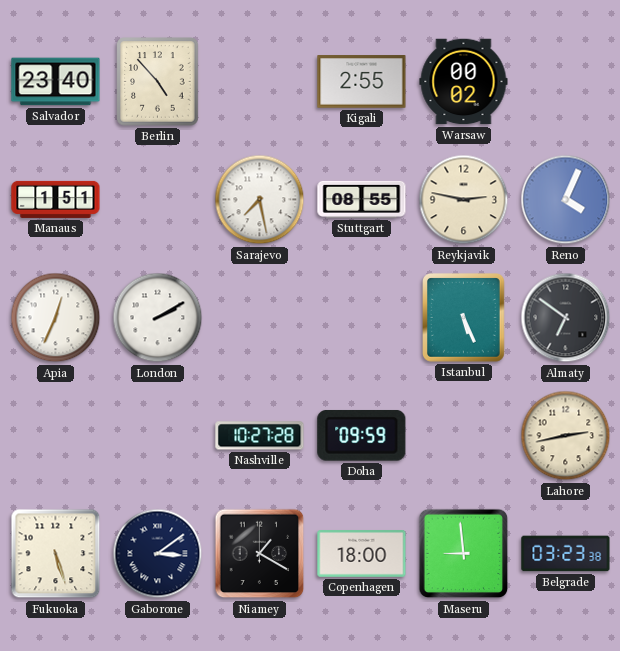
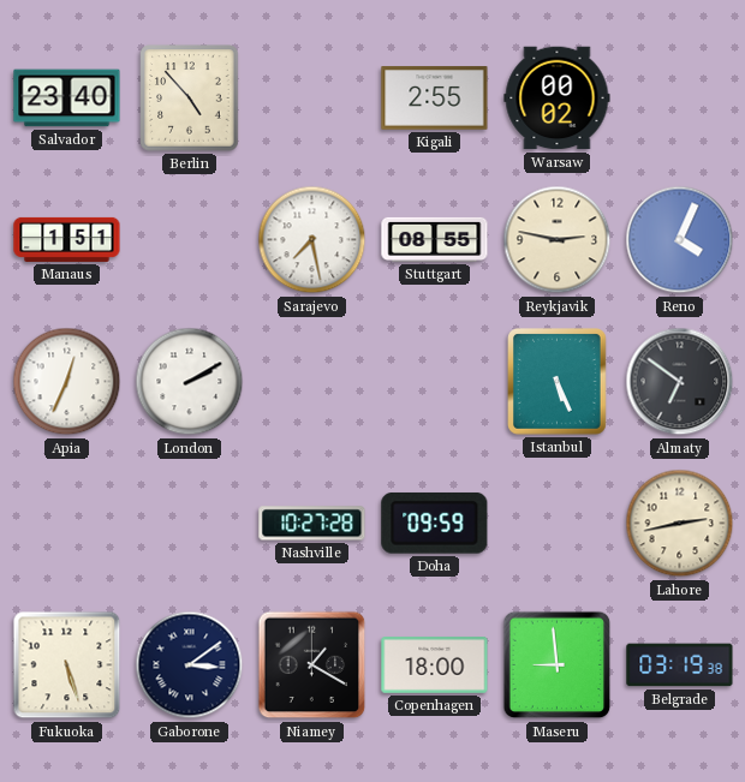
Belgrade: 03:23 -> 03:19
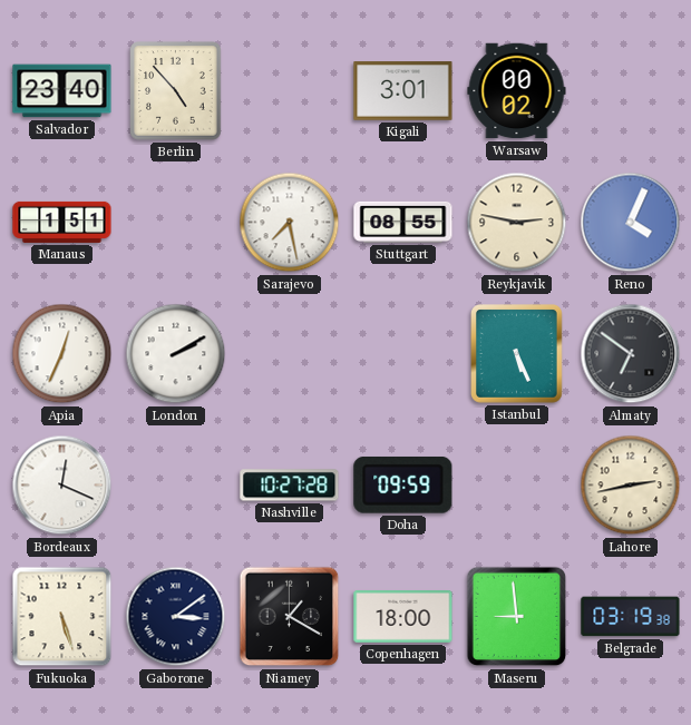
Kigali: 2:55 -> 3:01
Bordeaux: none -> 12:19
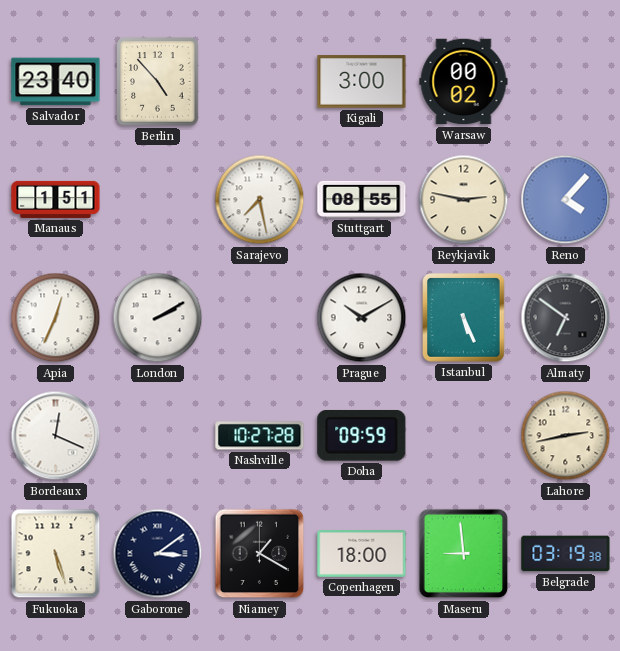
Kigali: 3:01 -> 3:00
Reno: 4:04 -> 4:07
Prague: none -> 10:10
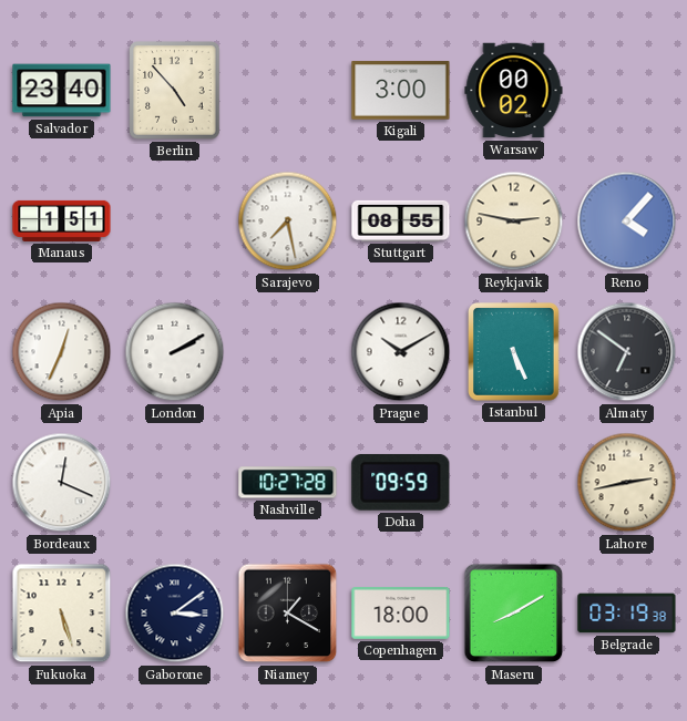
Maseru: 8:59 -> 8:10
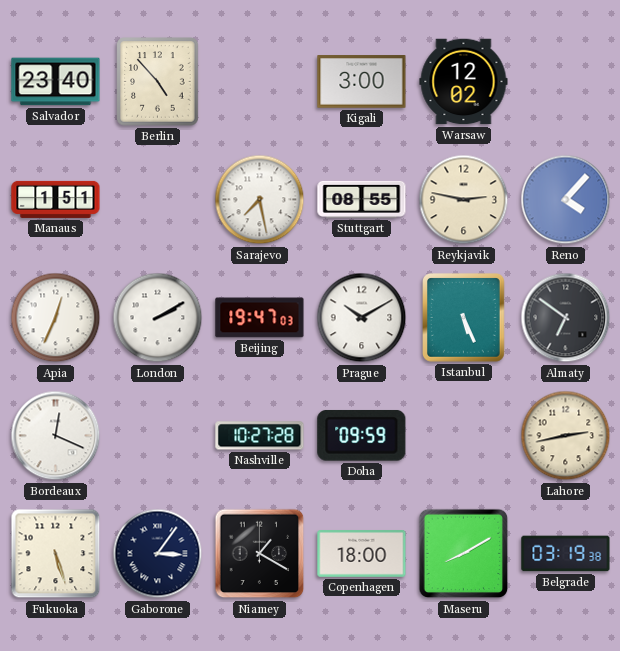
Warsaw: 00:02 -> 12:02
Beijing: none -> 19:47
Gaborone: 3:09 -> 3:06
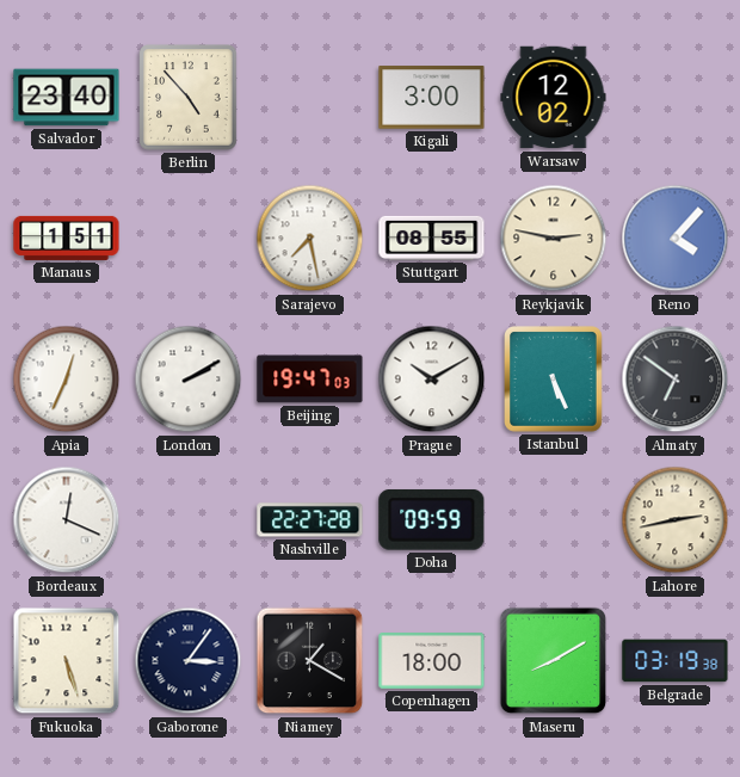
Nashville: 10:27 -> 22:27
